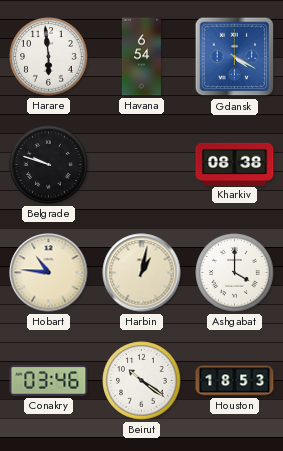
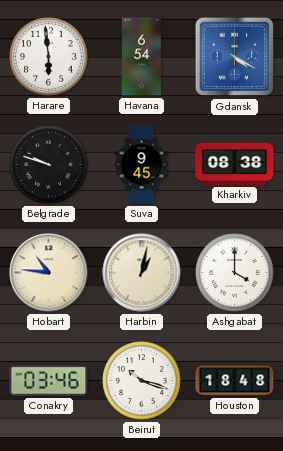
Suva: none -> 9:45
Beirut: 10:21 -> 10:18
Houston: 18:53 -> 18:48
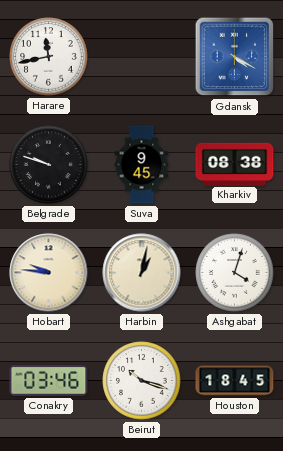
Harare: 5:59 -> 11:43
Havana: 6:54 -> none
Hobart: 10:46 -> 9:46
Ashgabat: 4:00 -> 4:03
Houston: 18:48 -> 18:45
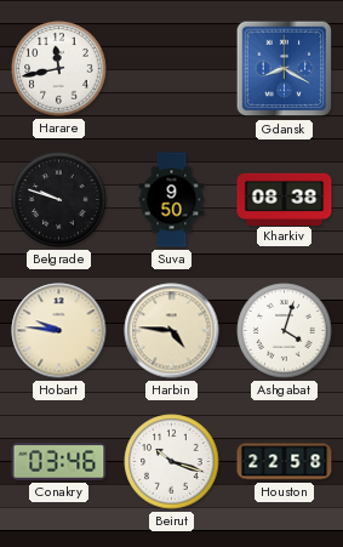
Gdansk: 4:20 -> 8:20
Suva: 9:45 -> 9:50
Harbin: 1:02 -> 4:46
Houston: 18:45 -> 22:58
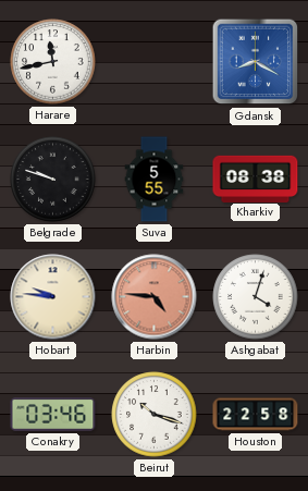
Suva: 9:50 -> 5:55
Harbin dial: cream -> salmon
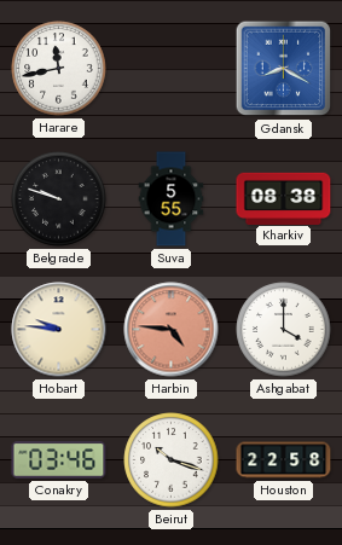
Ashgabat: 4:03 -> 4:00
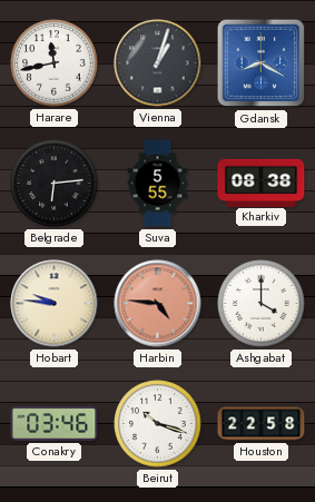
Vienna: none -> 1:03
Belgrade: 9:48 -> 6:14
